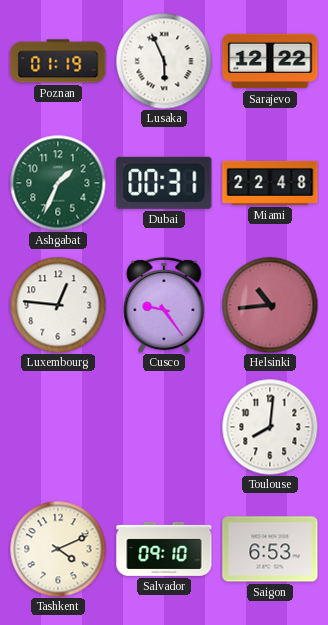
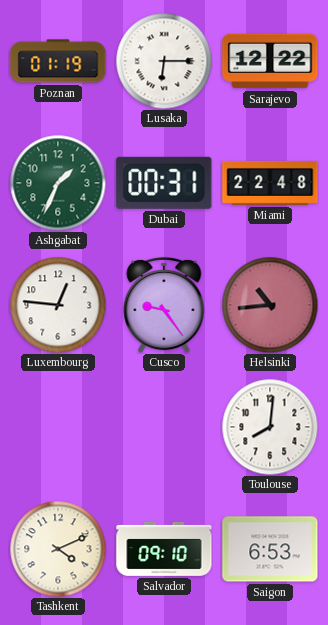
Lusaka: 5:56 -> 6:15
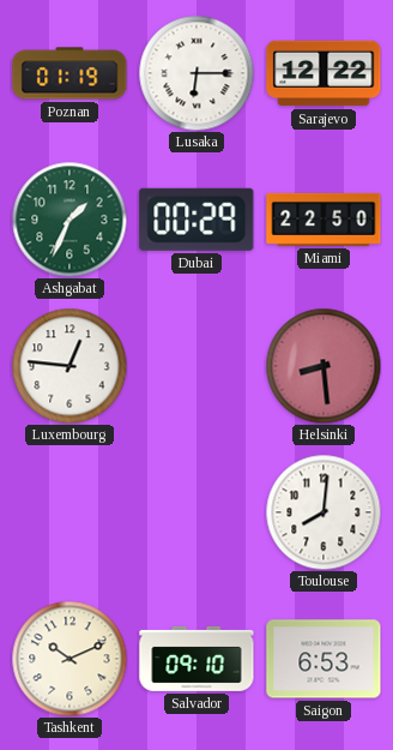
Dubai: 00:31 -> 00:29
Miami: 22:48 -> 22:50
Cusco: 9:24 -> none
Helsinki: 10:44 -> 8:29
Tashkent: 4:11 -> 10:11
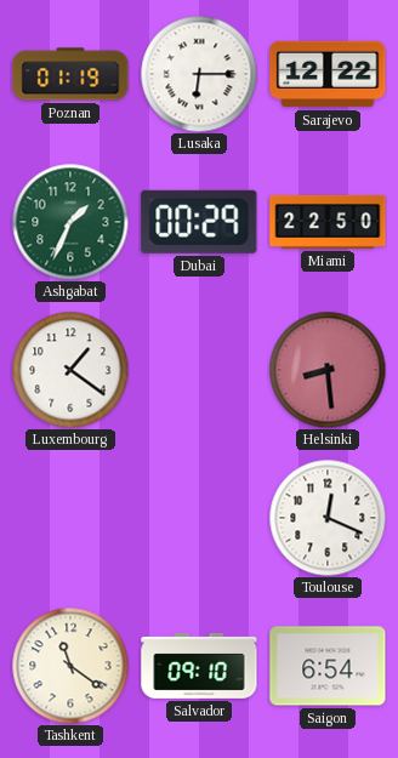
Luxembourg: 12:46 -> 1:21
Toulouse: 8:01 -> 12:19
Tashkent: 10:11 -> 11:21
Saigon: 6:53 -> 6:54
